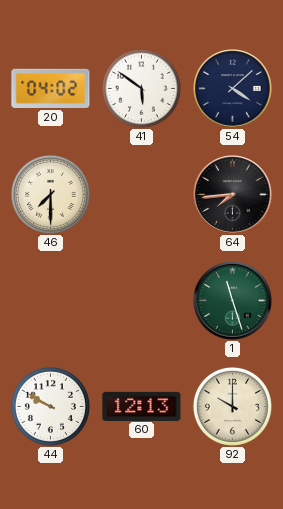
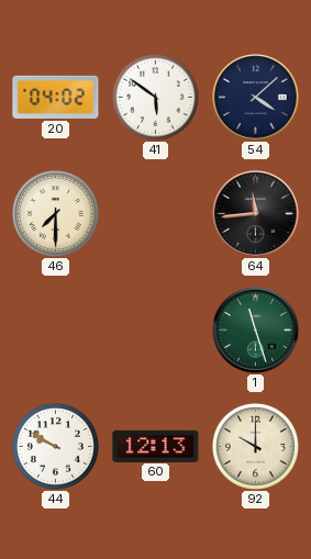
64: 7:44 -> 11:44
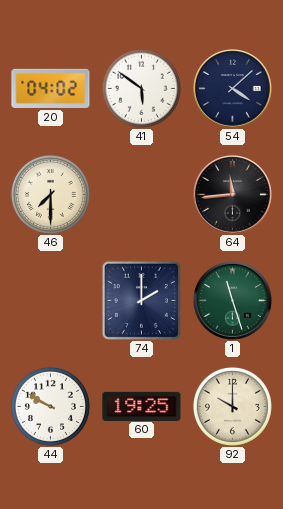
74: none -> 2:00
60: 12:13 -> 19:25
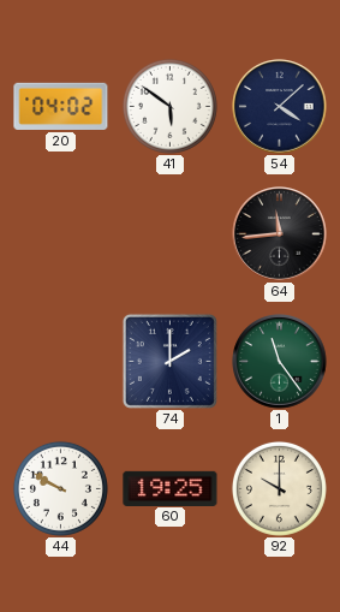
46: 7:30 -> none
1: 11:27 -> 11:24
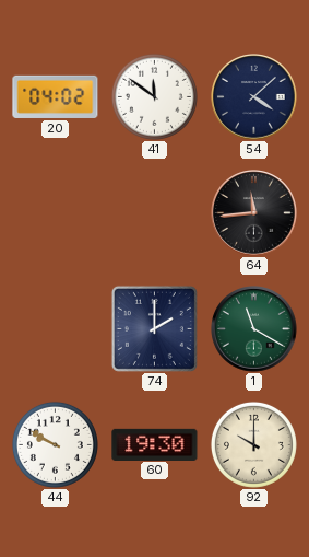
41: 5:51 -> 11:51
1: 11:24 -> 11:20
60: 19:25 -> 19:30
